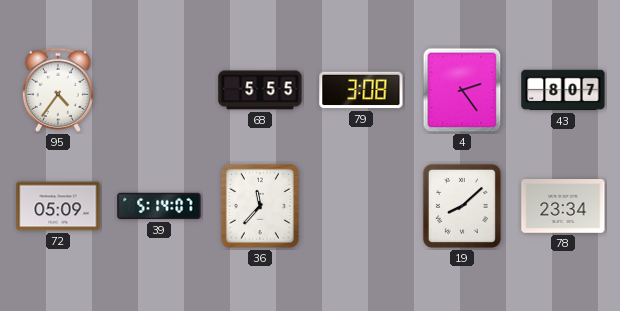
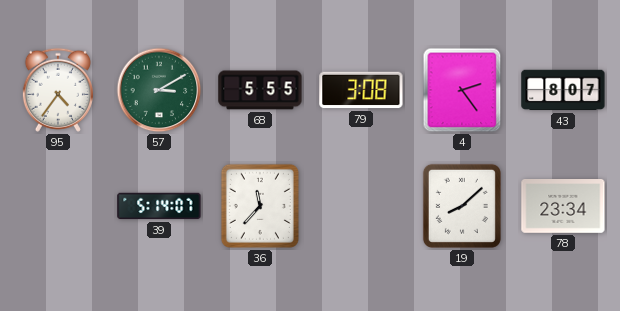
57: none -> 3:10
72: 05:09 -> none
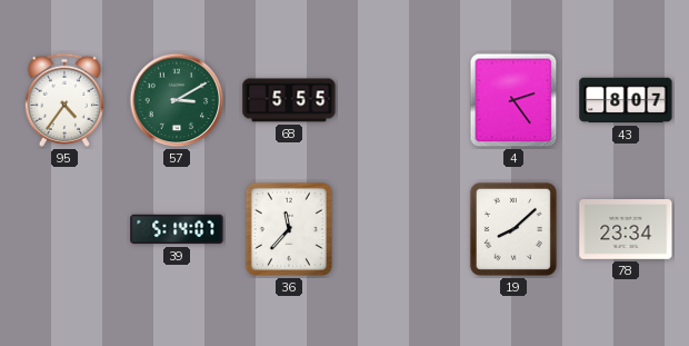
79: 3:08 -> none
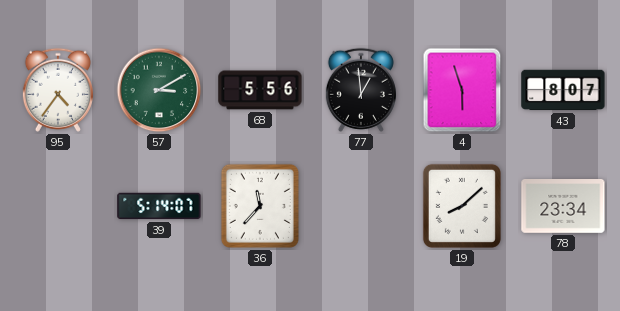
68: 5:55 -> 5:56
77: none -> 12:59
4: 2:24 -> 5:57
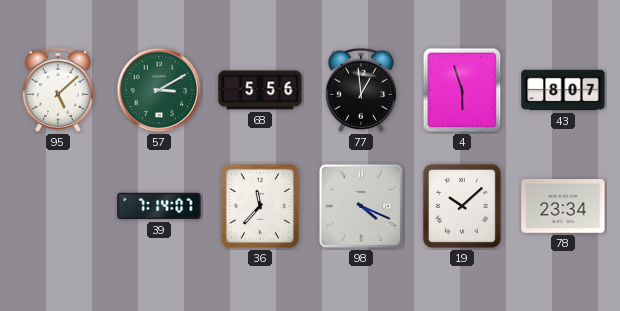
95: 4:36 -> 5:08
39: 5:14 -> 7:14
98: none -> 4:19
19: 8:08 -> 10:08
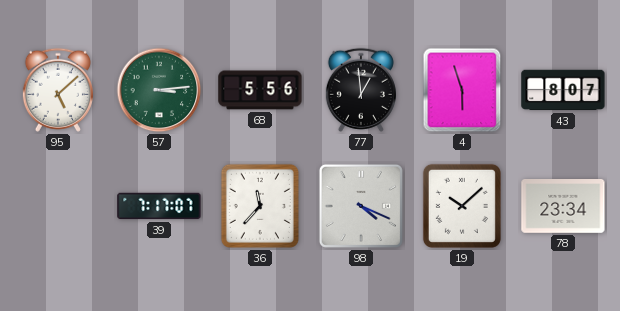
57: 3:10 -> 3:14
39: 7:14 -> 7:17
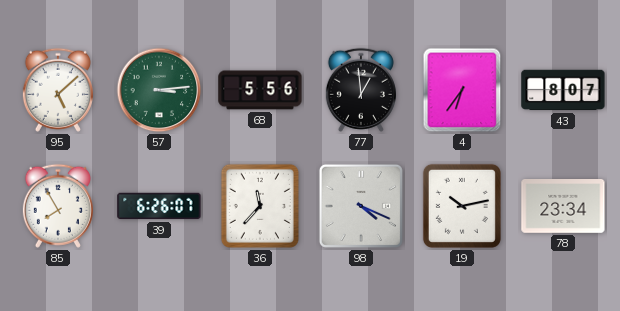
4: 5:57 -> 6:36
85: none -> 7:55
39: 7:17 -> 6:26
19: 10:08 -> 10:13
